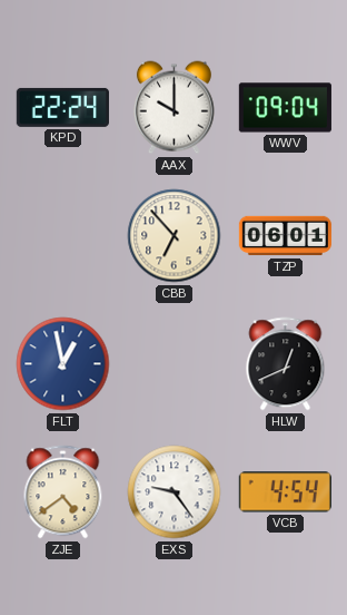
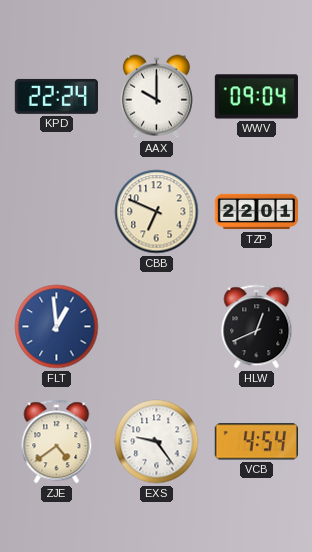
CBB: 6:53 -> 6:49
TZP: 06:01 -> 22:01
FLT: 12:58 -> 12:59
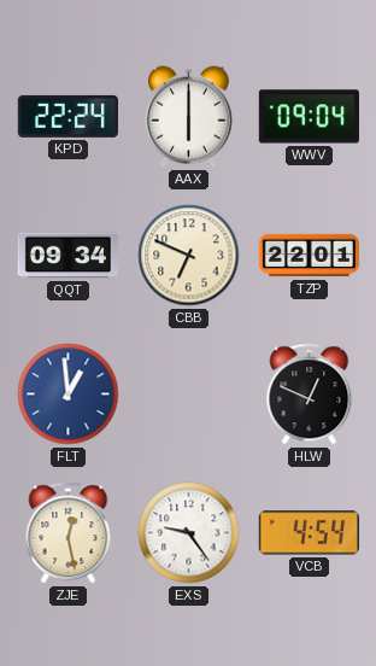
AAX: 10:00 -> 6:00
QQT: none -> 09:34
HLW: 12:41 -> 12:49
ZJE: 4:39 -> 12:28
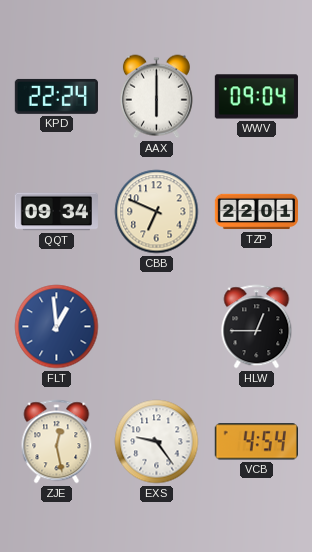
HLW: 12:49 -> 12:45
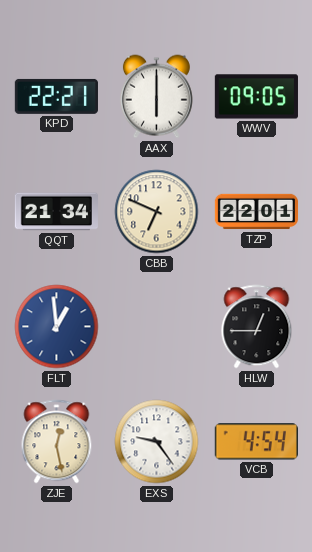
KPD: 22:24 -> 22:21
WWV: 09:04 -> 09:05
QQT: 09:34 -> 21:34
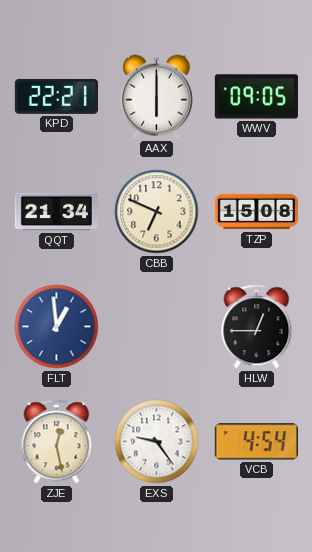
TZP: 22:01 -> 15:08
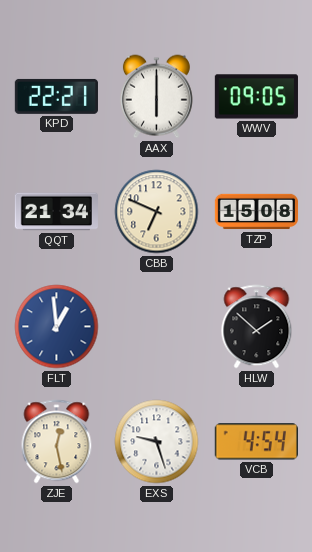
HLW: 12:45 -> 1:52
EXS: 9:24 -> 9:27
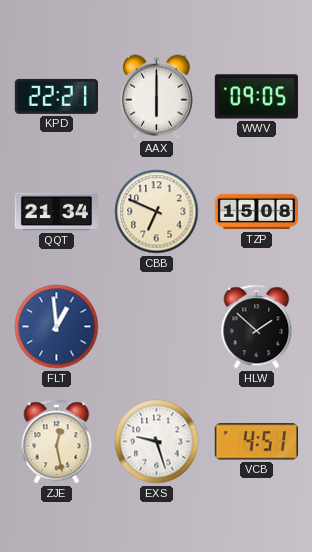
VCB: 4:54 -> 4:51
